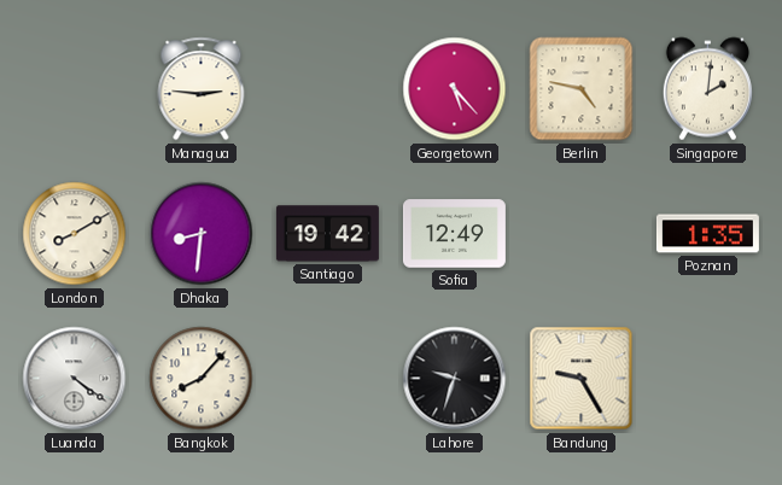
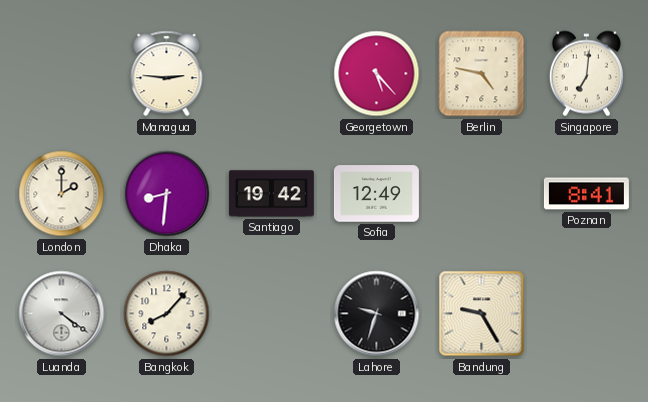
Singapore: 2:01 -> 7:01
London: 8:10 -> 2:00
Poznan: 1:35 -> 8:41
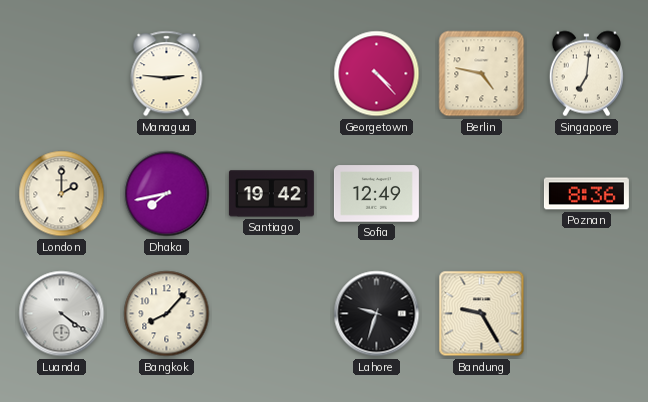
Georgetown: 5:23 -> 4:23
Dhaka: 8:31 -> 7:43
Poznan: 8:41 -> 8:36
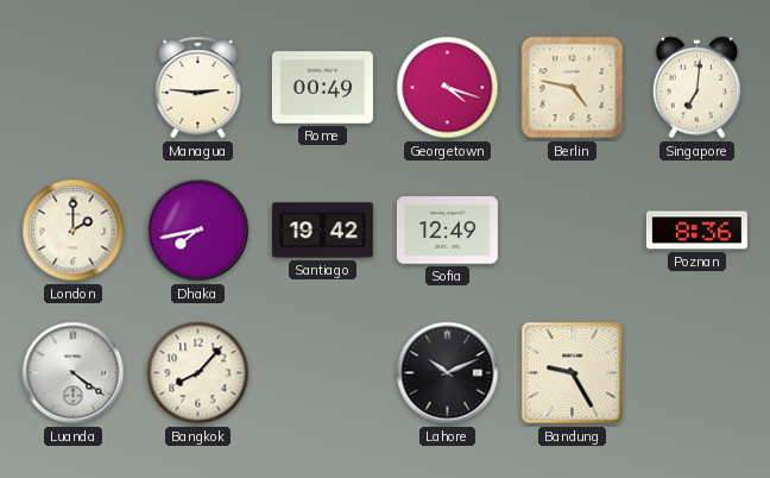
Rome: none -> 00:49
Georgetown: 4:23 -> 4:18
Lahore: 9:33 -> 10:11
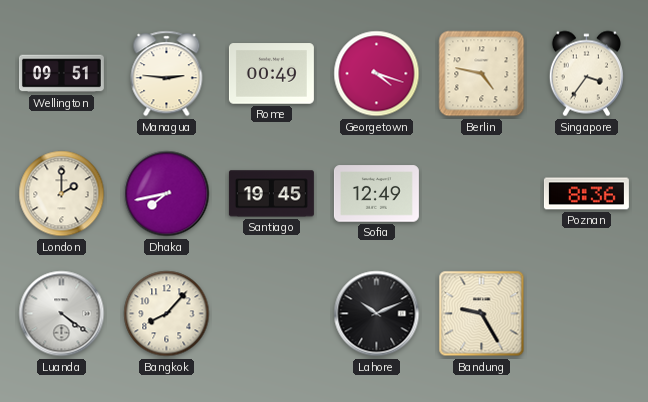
Wellington: none -> 09:51
Singapore: 7:01 -> 3:36
Santiago: 19:42 -> 19:45
